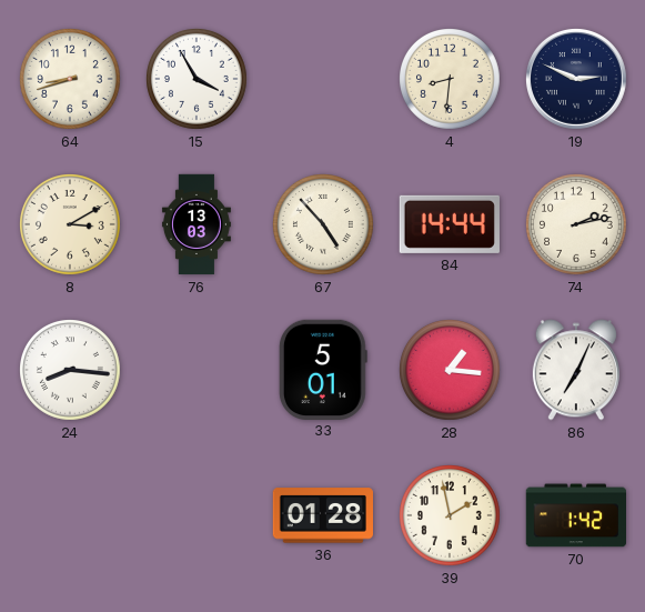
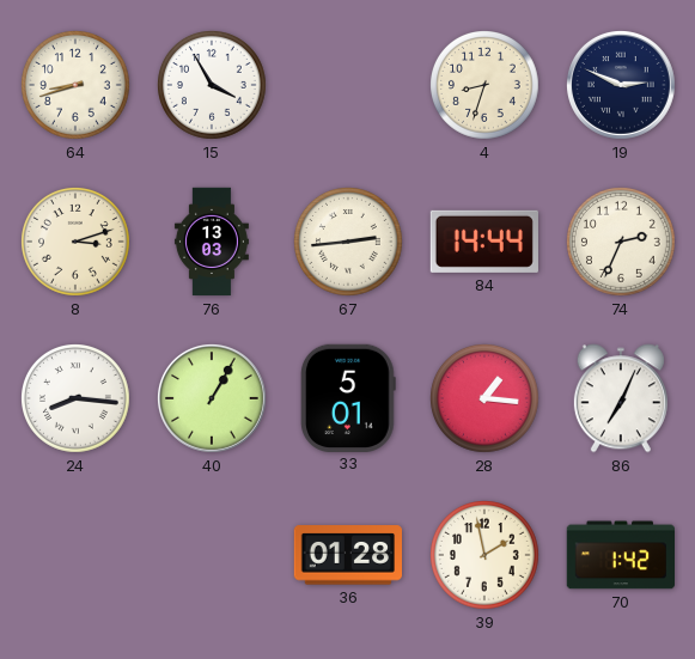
4: 8:31 -> 8:33
8: 3:10 -> 3:12
67: 4:53 -> 2:44
74: 2:13 -> 2:34
40: none -> 1:05
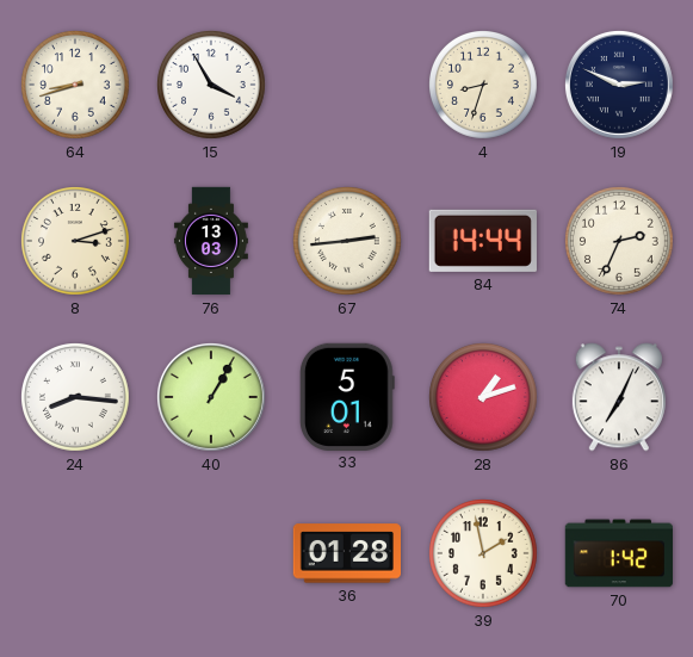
28: 1:16 -> 1:12
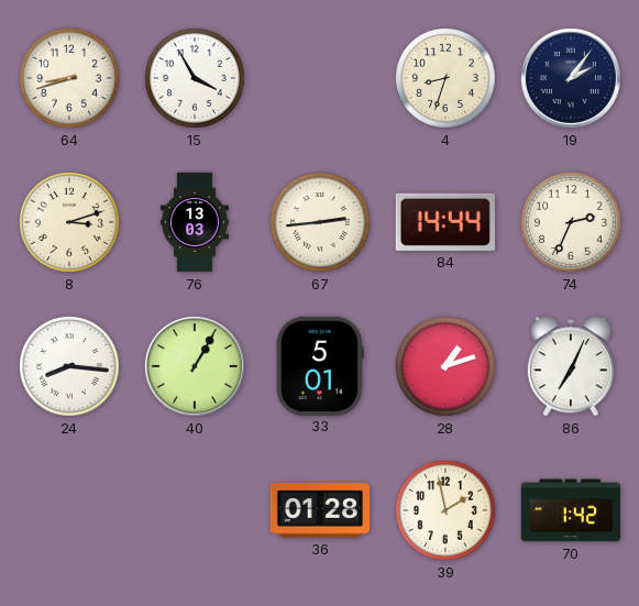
19: 2:49 -> 2:06
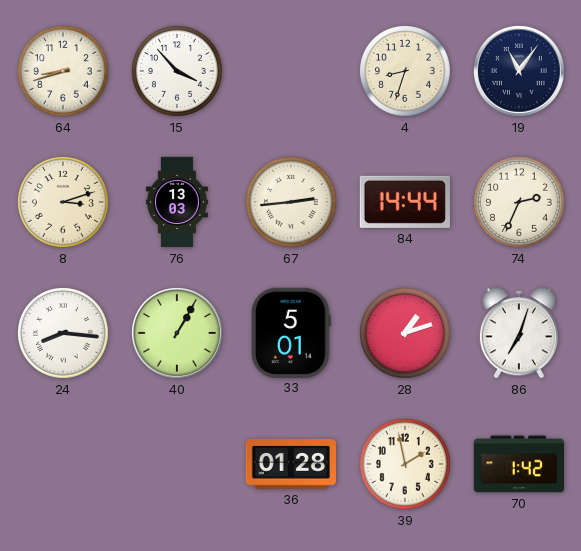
15: 3:55 -> 3:53
19: 2:06 -> 11:06
86: 7:04 -> 7:03
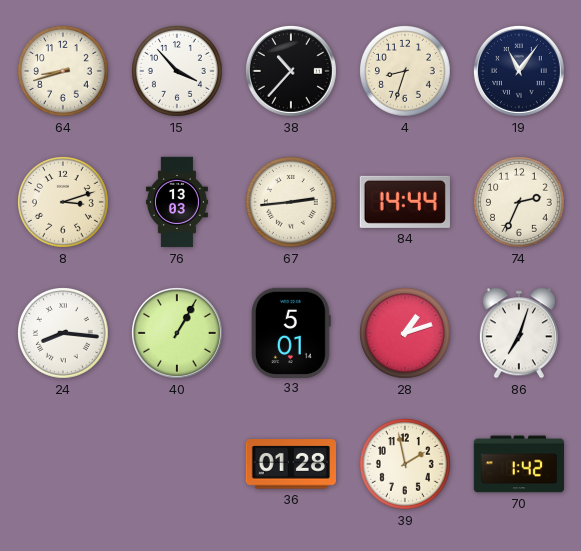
38: none -> 10:37
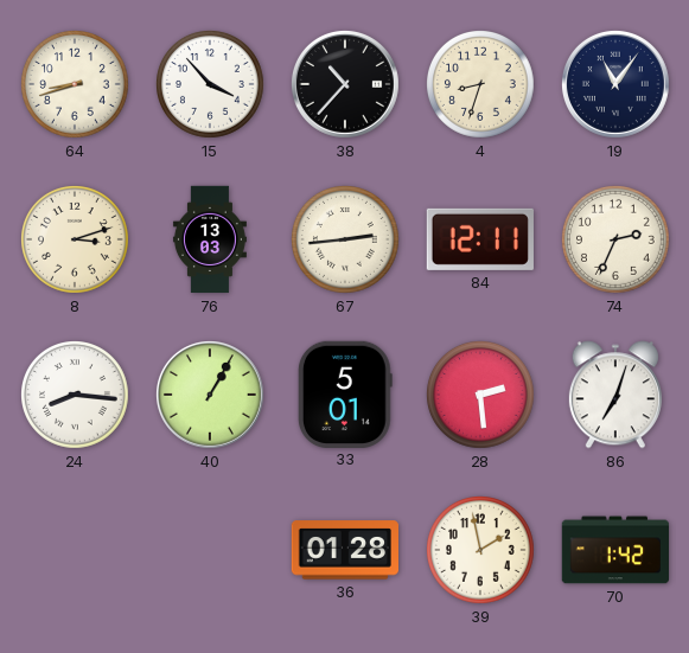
84: 14:44 -> 12:11
28: 1:12 -> 2:29
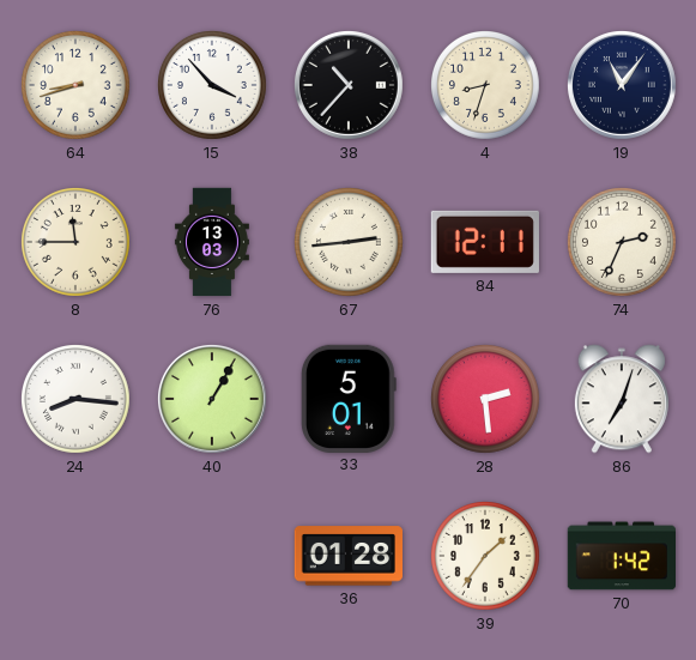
8: 3:12 -> 11:45
39: 1:58 -> 1:36
